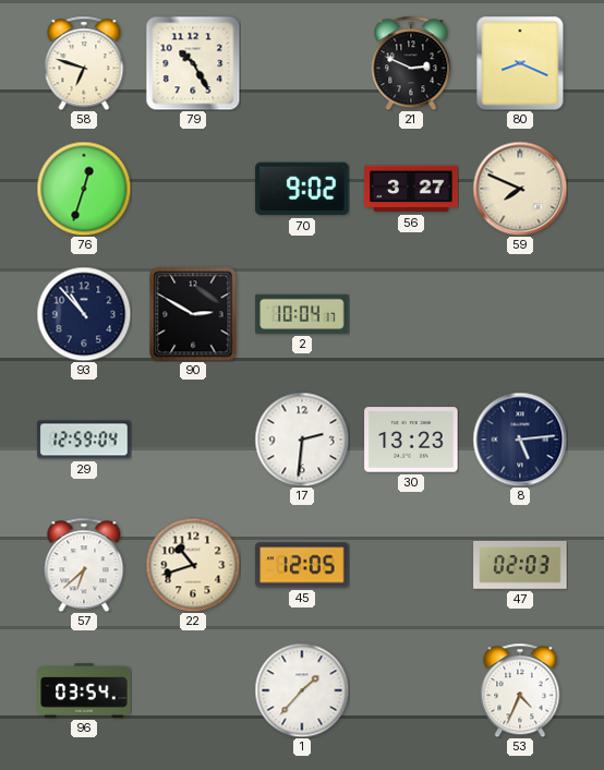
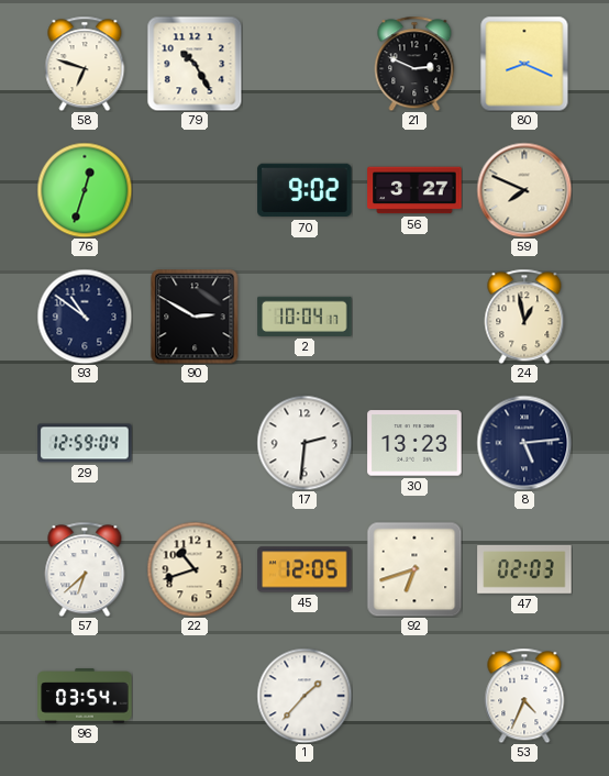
93: 10:53 -> 10:51
24: none -> 12:58
92: none -> 6:42
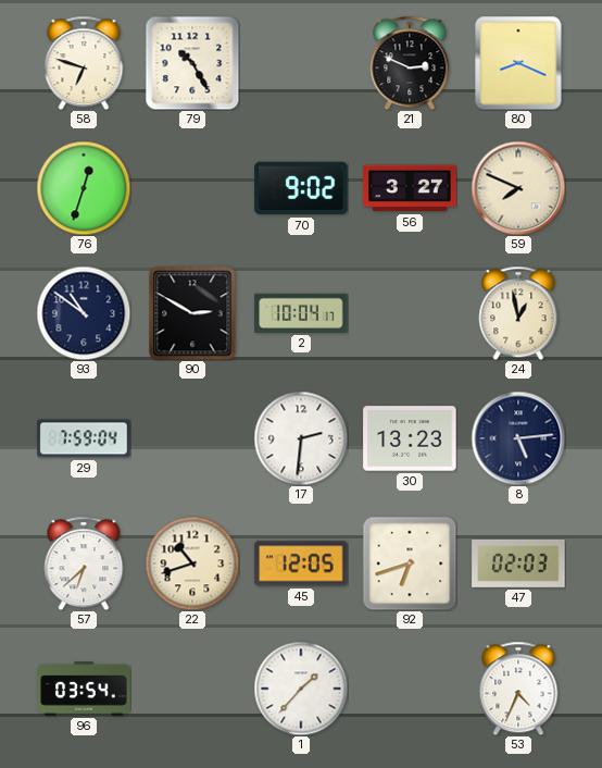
29: 12:59 -> 7:59
